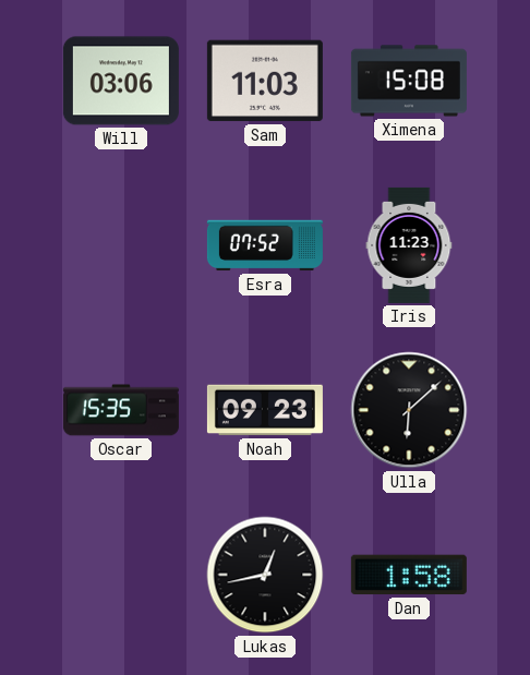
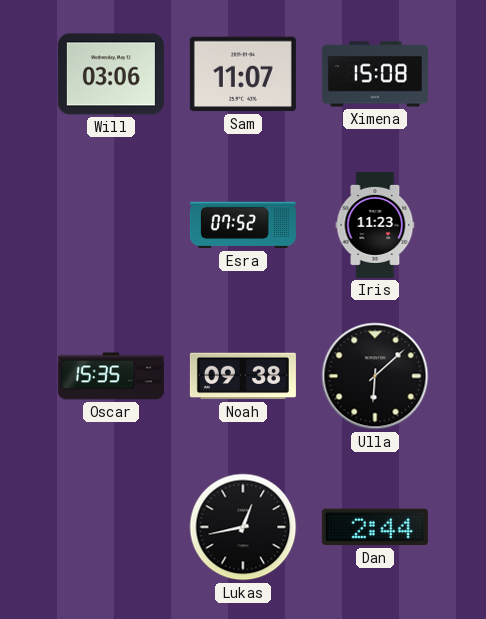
Sam: 11:03 -> 11:07
Noah: 09:23 -> 09:38
Dan: 1:58 -> 2:44
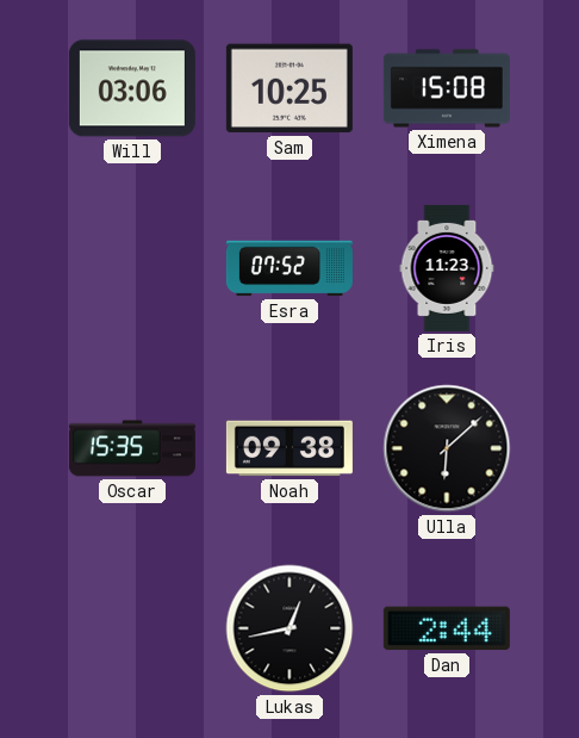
Sam: 11:07 -> 10:25
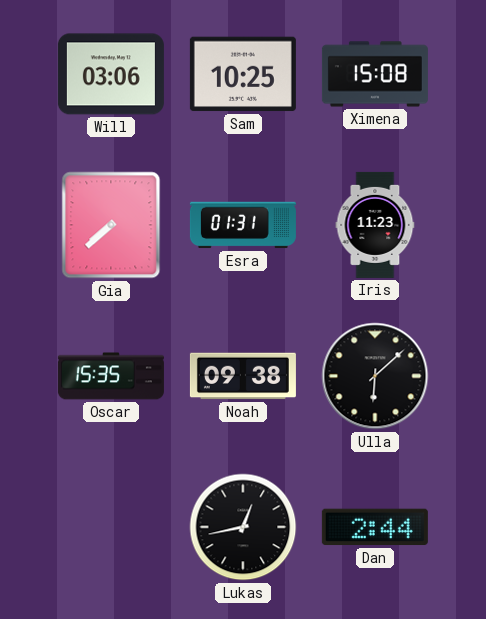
Gia: none -> 7:38
Esra: 07:52 -> 01:31
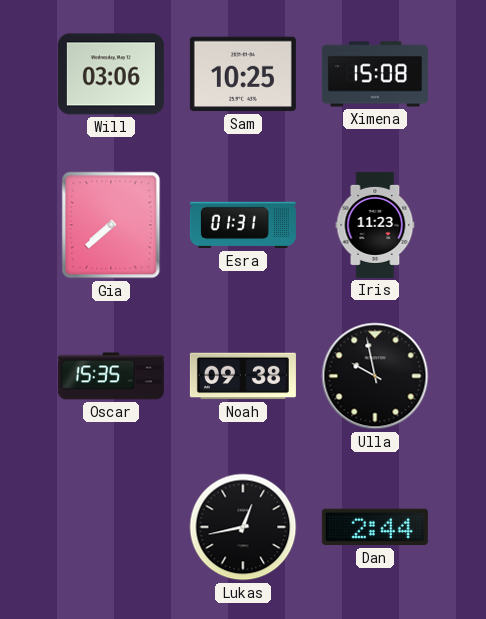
Ulla: 6:08 -> 9:58
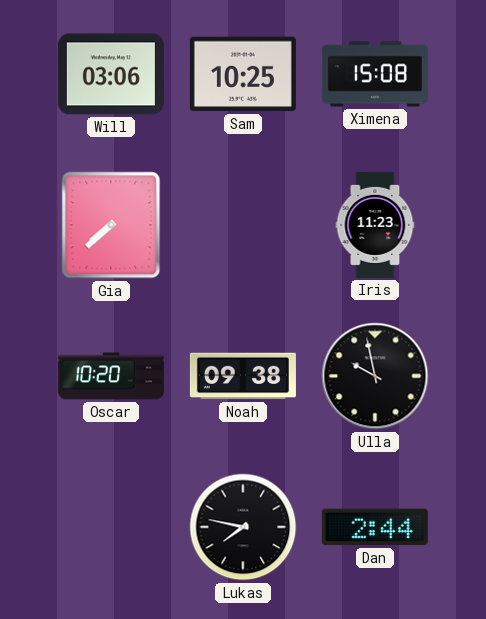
Esra: 01:31 -> none
Oscar: 15:35 -> 10:20
Lukas: 12:43 -> 7:47
